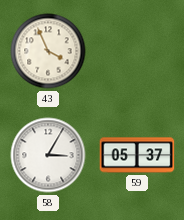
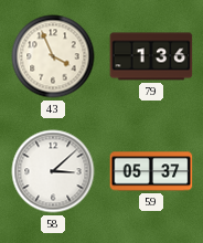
79: none -> 1:36
58: 3:05 -> 3:08
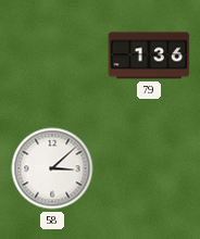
43: 3:56 -> none
59: 05:37 -> none
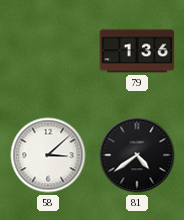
81: none -> 4:39
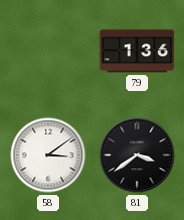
58: 3:08 -> 3:09
81: 4:39 -> 3:39
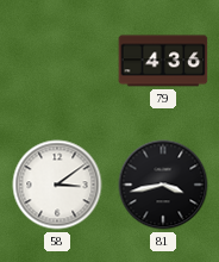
79: 1:36 -> 4:36
81: 3:39 -> 3:43
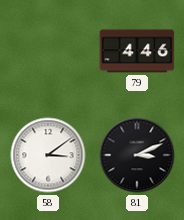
79: 4:36 -> 4:46
81: 3:43 -> 3:11
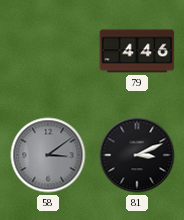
58 dial: white -> grey
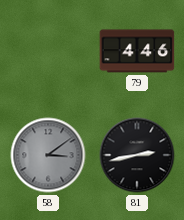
81: 3:11 -> 2:43
